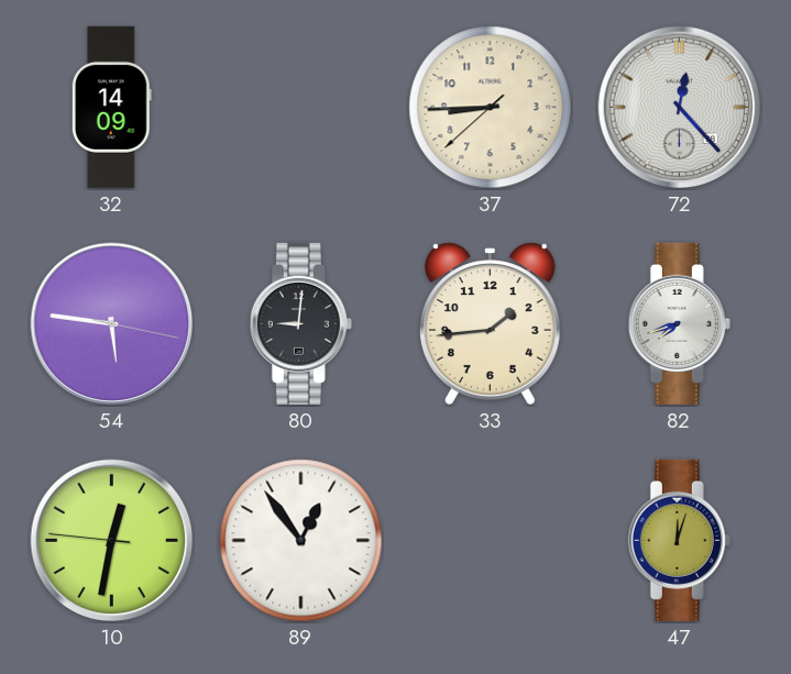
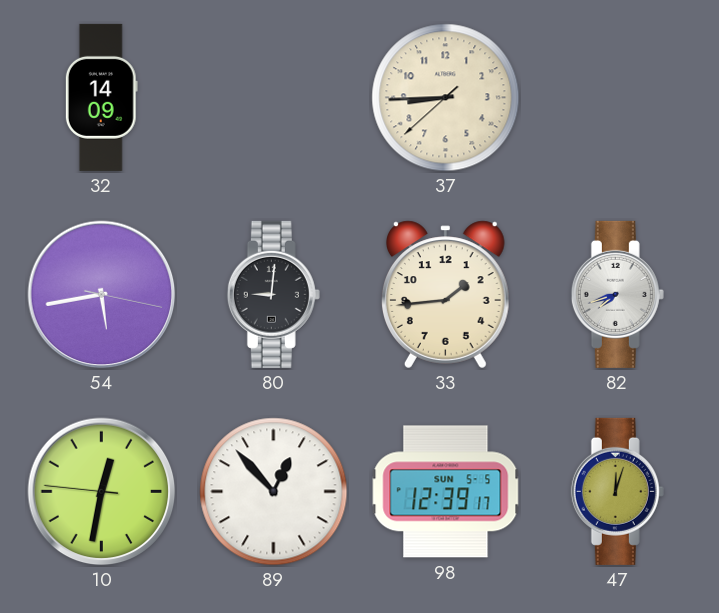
72: 12:23 -> none
54: 5:46 -> 5:43
89: 12:54 -> 12:53
98: none -> 12:39
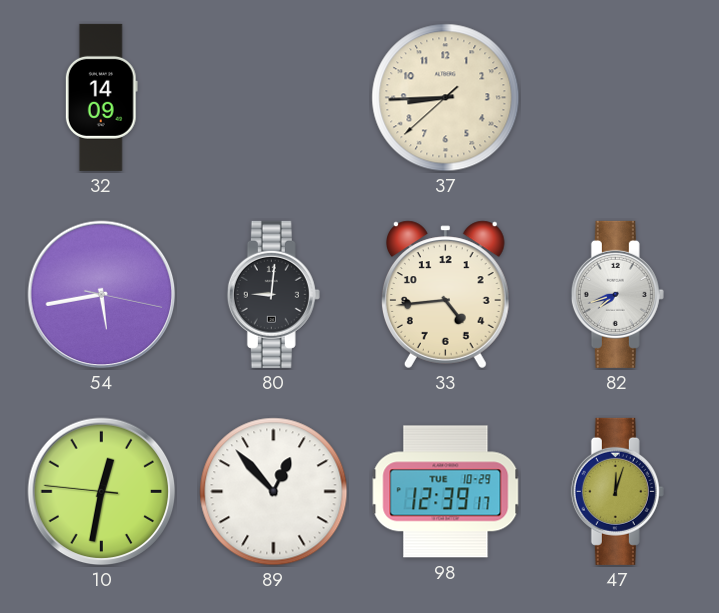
33: 1:44 -> 4:44
98 date: SUN 5-5 -> TUE 10-29
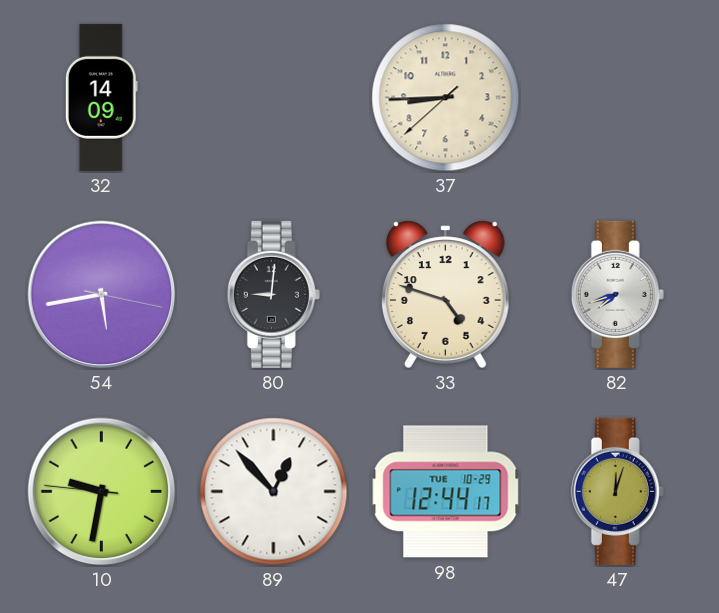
33: 4:44 -> 4:48
10: 12:31 -> 9:31
98: 12:39 -> 12:44
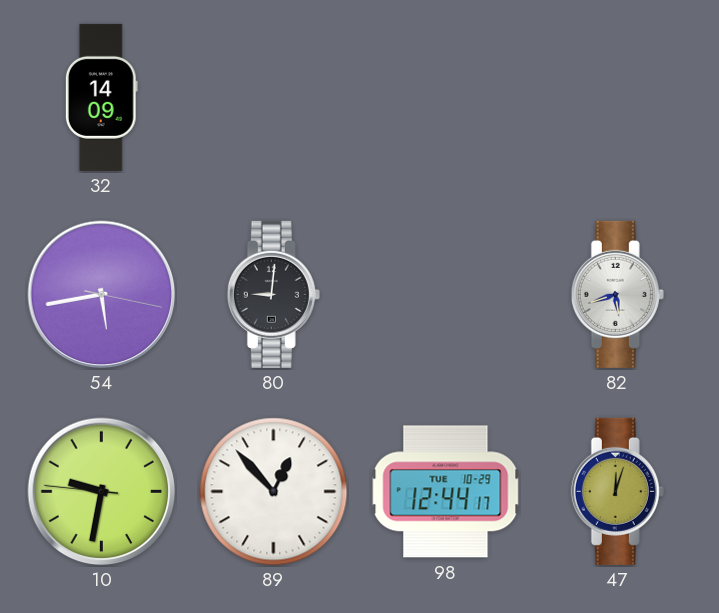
37: 8:44 -> none
33: 4:48 -> none
82: 7:42 -> 5:42
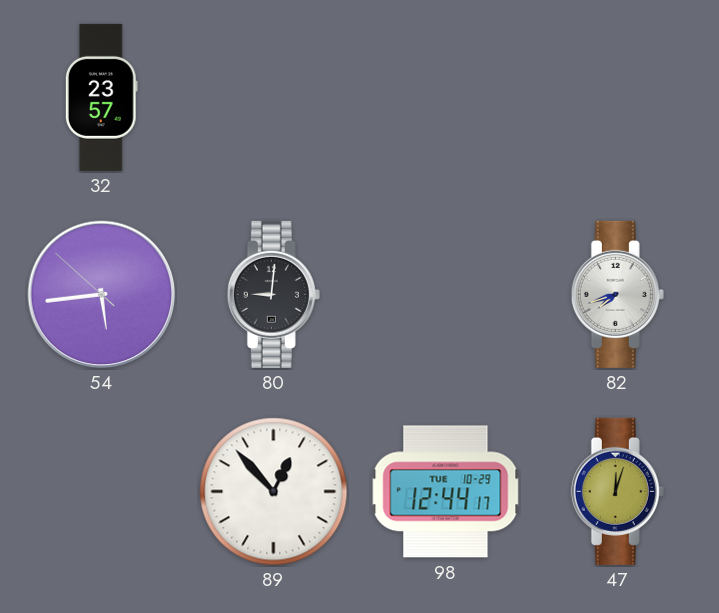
32: 14:09 -> 23:57
54: 5:43:17 -> 5:43:52
82: 5:42 -> 7:42
10: 9:31 -> none
